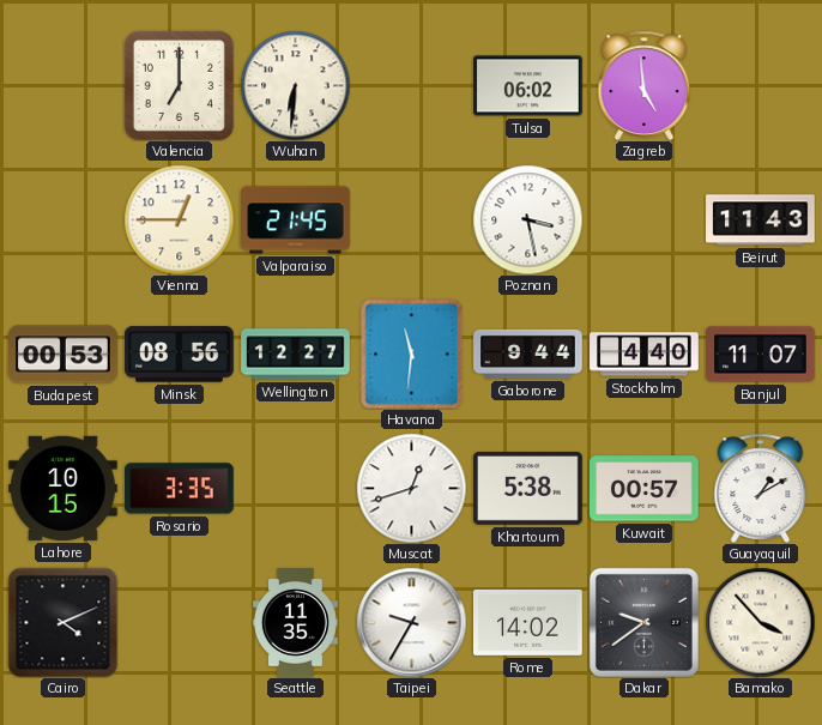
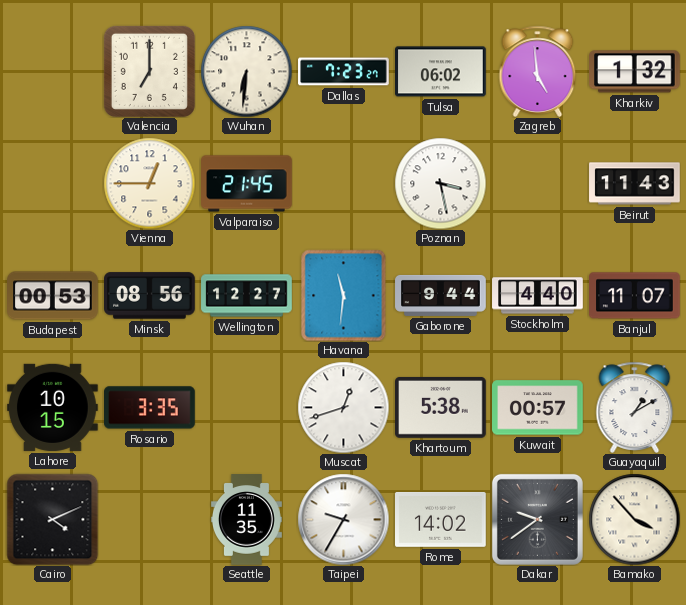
Dallas: none -> 7:23
Kharkiv: none -> 1:32
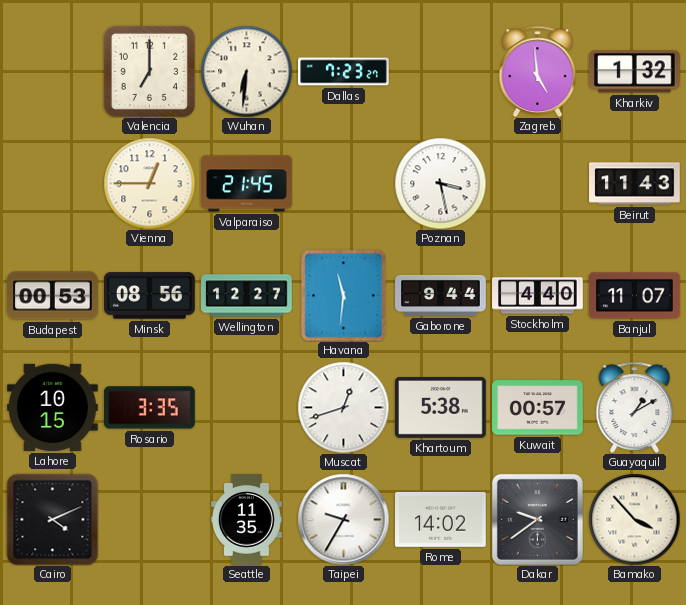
Tulsa: 06:02 -> none
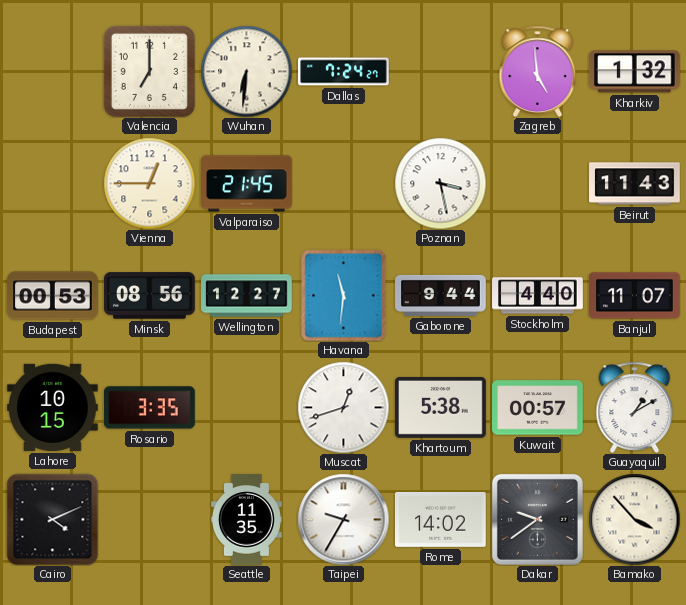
Dallas: 7:23 -> 7:24
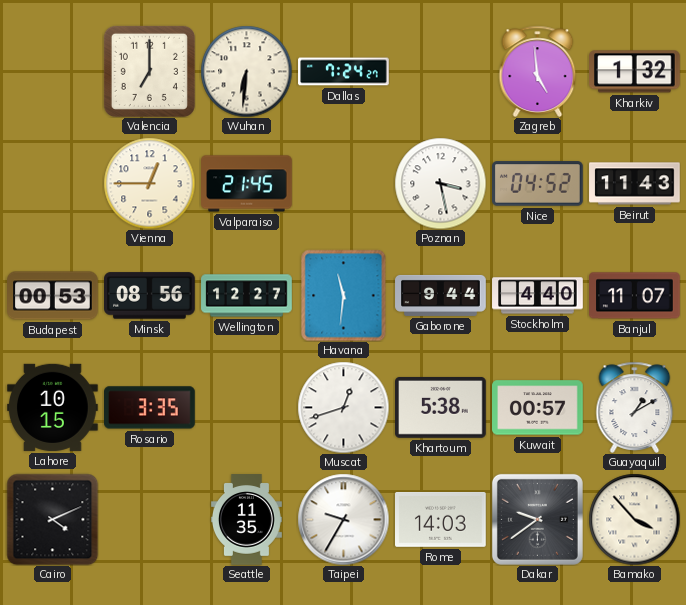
Nice: none -> 04:52
Rome: 14:02 -> 14:03
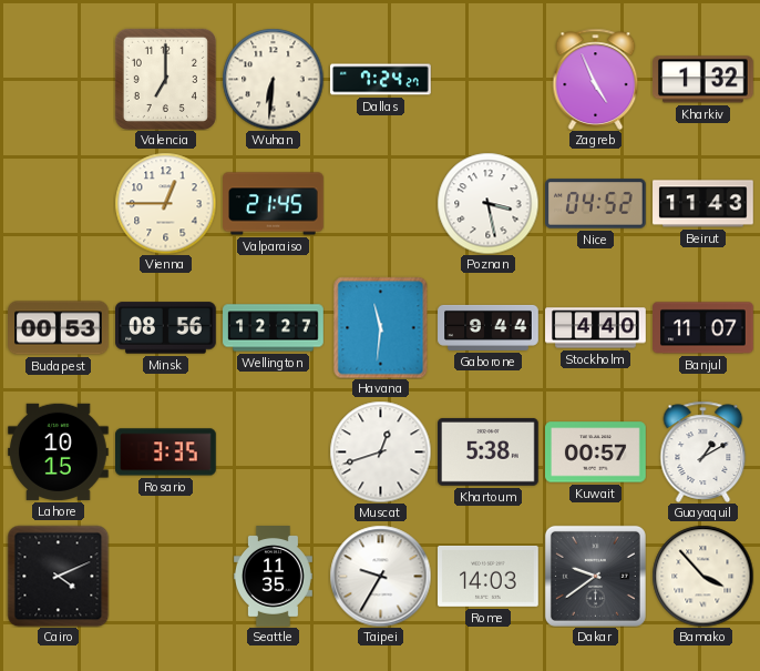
Zagreb: 4:59 -> 4:56
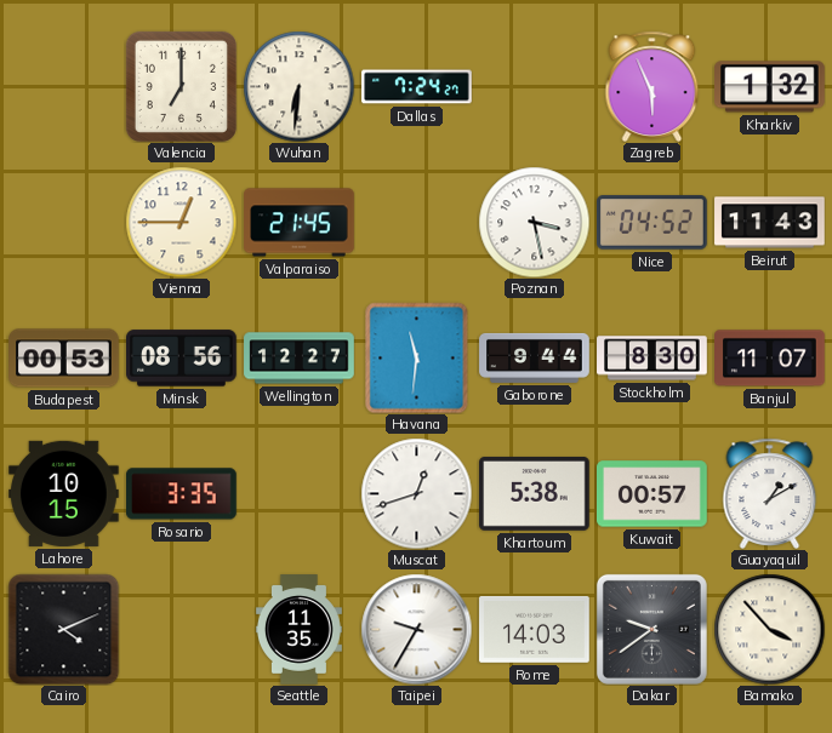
Zagreb: 4:56 -> 5:56
Stockholm: 4:40 -> 8:30
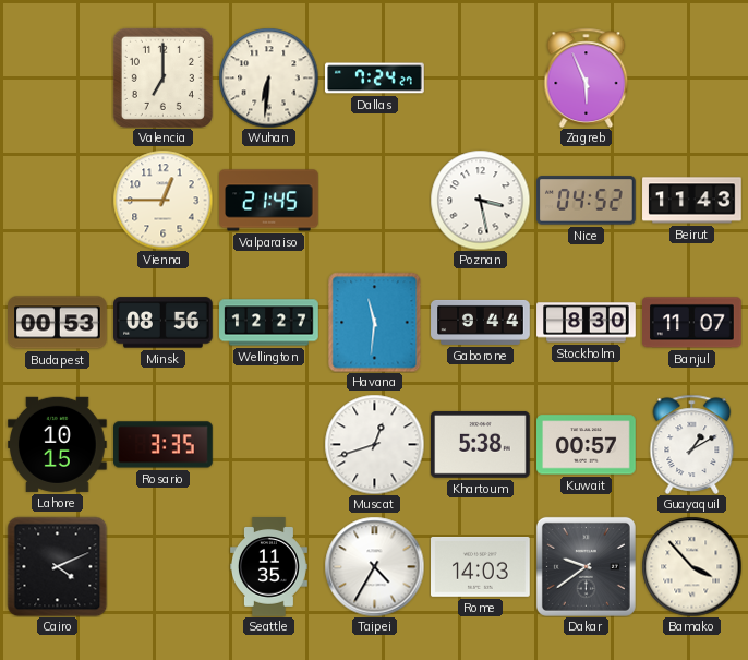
Kharkiv: 1:32 -> none
Taipei: 9:35 -> 4:35
